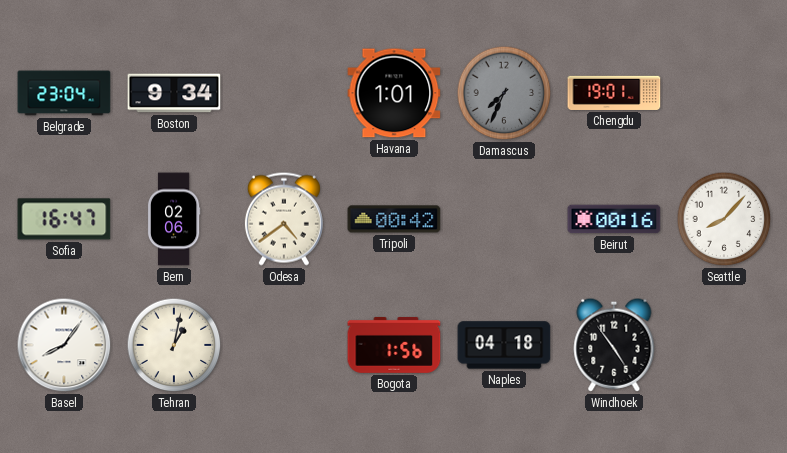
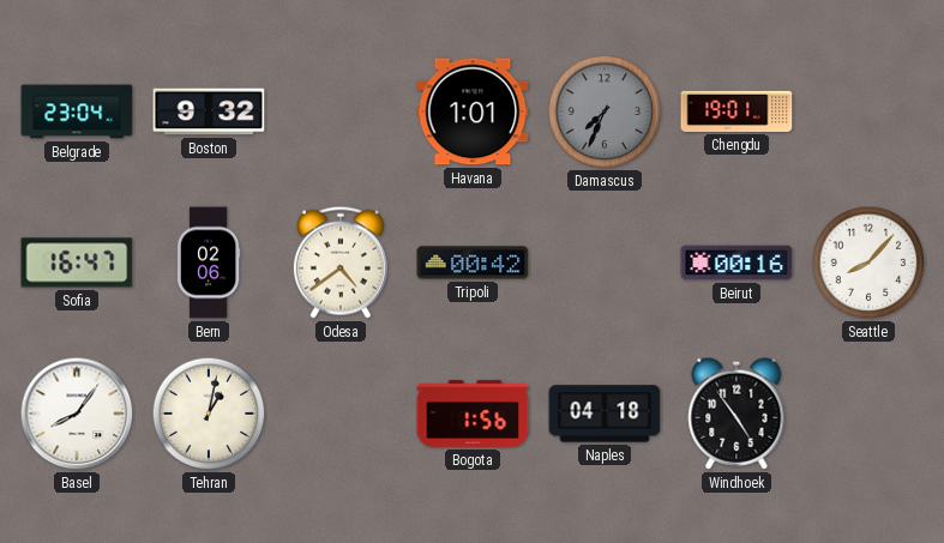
Boston: 9:34 -> 9:32
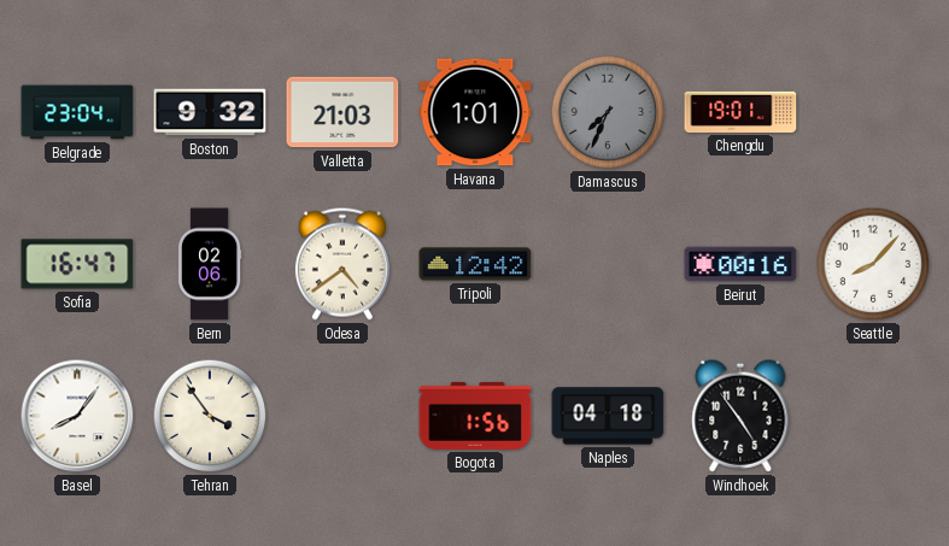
Valletta: none -> 21:03
Tripoli: 00:42 -> 12:42
Tehran: 1:02 -> 3:54
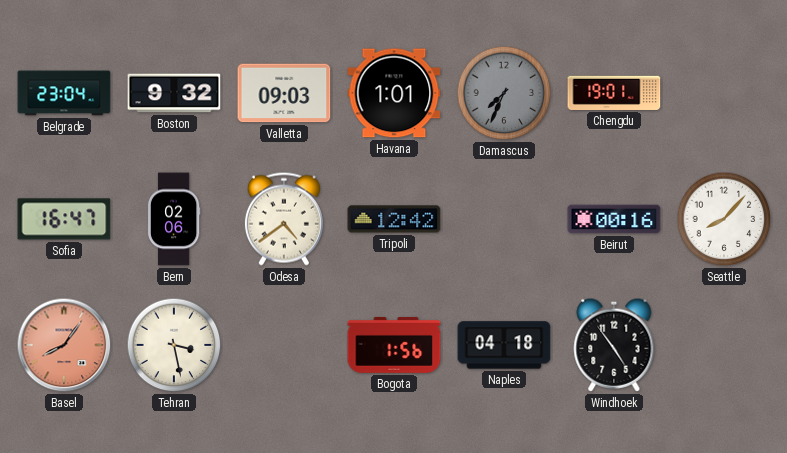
Valletta: 21:03 -> 09:03
Basel dial: white -> salmon
Tehran: 3:54 -> 3:28
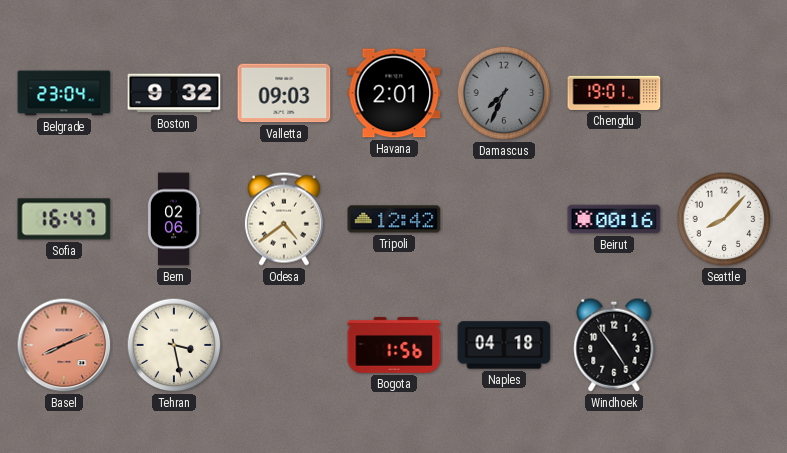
Havana: 1:01 -> 2:01
Basel: 8:06 -> 8:11
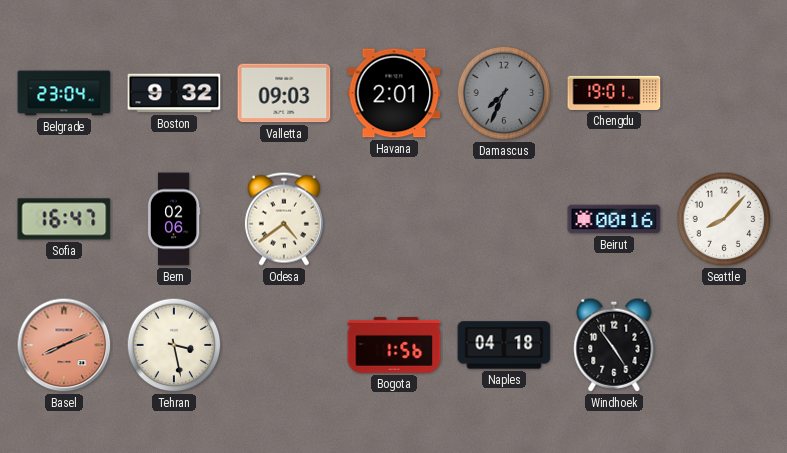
Tripoli: 12:42 -> none
